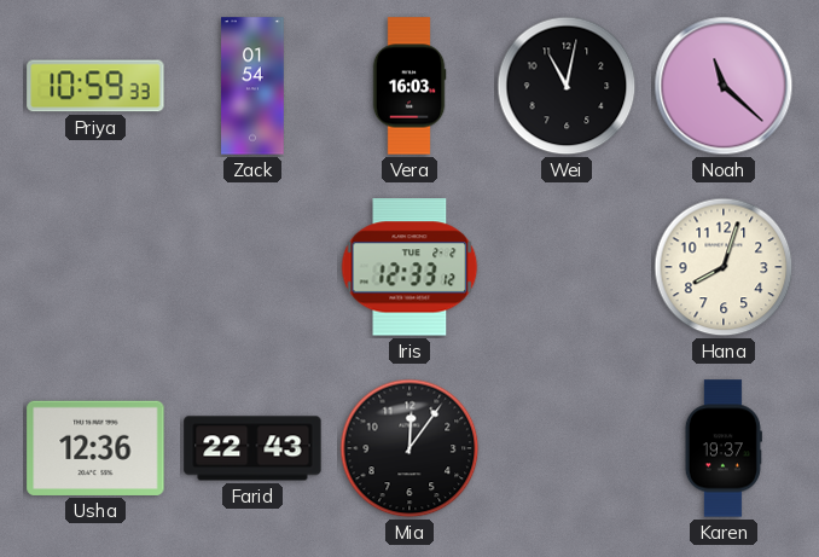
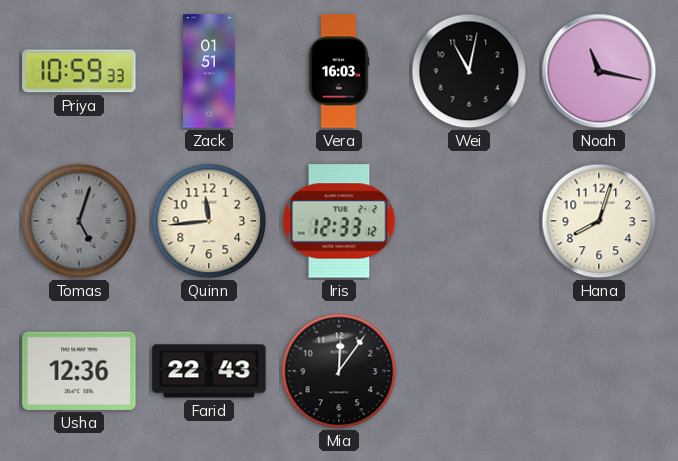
Zack: 01:54 -> 01:51
Noah: 11:22 -> 11:17
Tomas: none -> 5:03
Quinn: none -> 11:44
Karen: 19:37 -> none
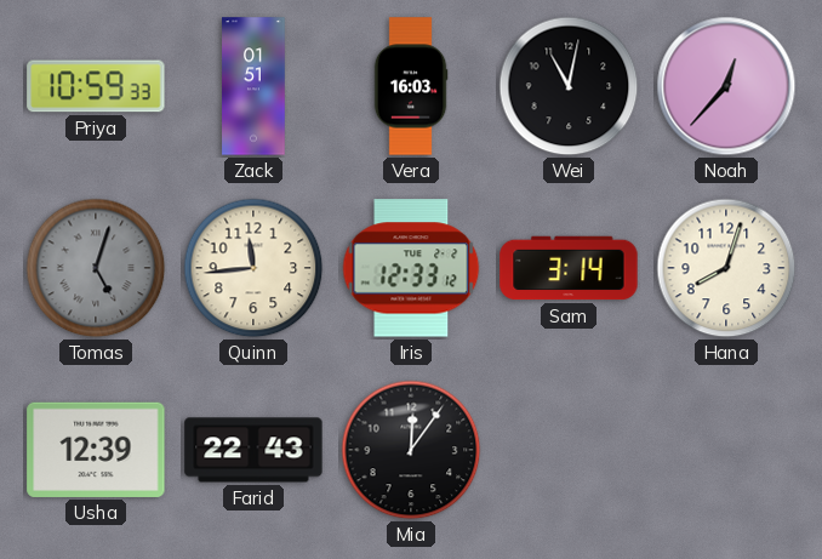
Noah: 11:17 -> 12:37
Sam: none -> 3:14
Usha: 12:36 -> 12:39
